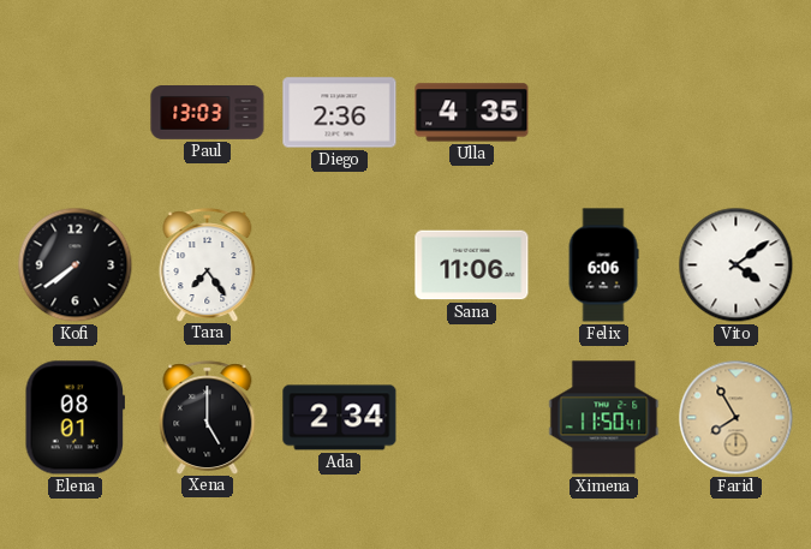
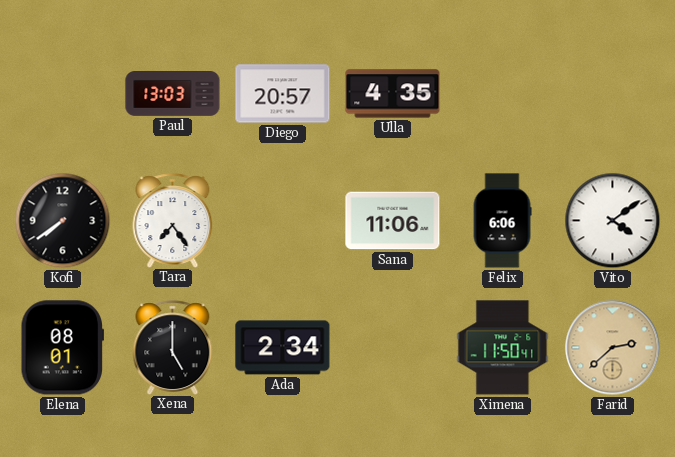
Diego: 2:36 -> 20:57
Farid: 7:55 -> 2:38
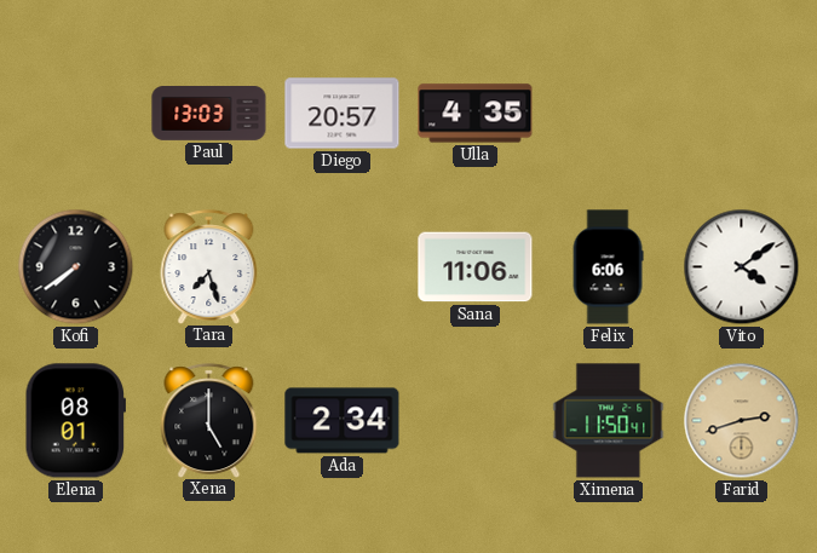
Tara: 7:24 -> 7:27
Farid: 2:38 -> 2:42
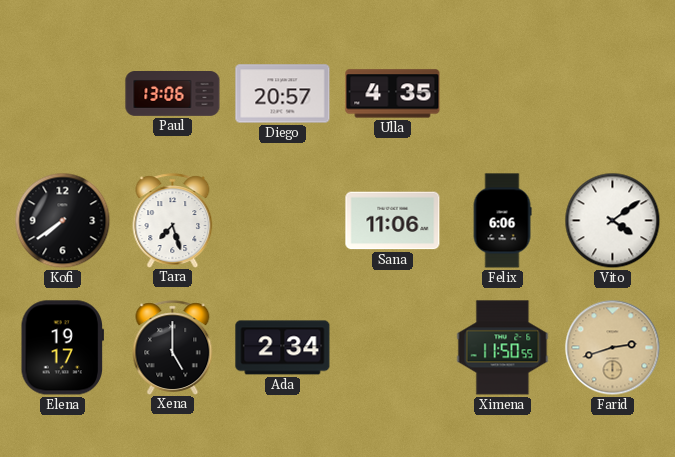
Paul: 13:03 -> 13:06
Elena: 08:01 -> 19:17
Ximena: 11:50:41 -> 11:50:55
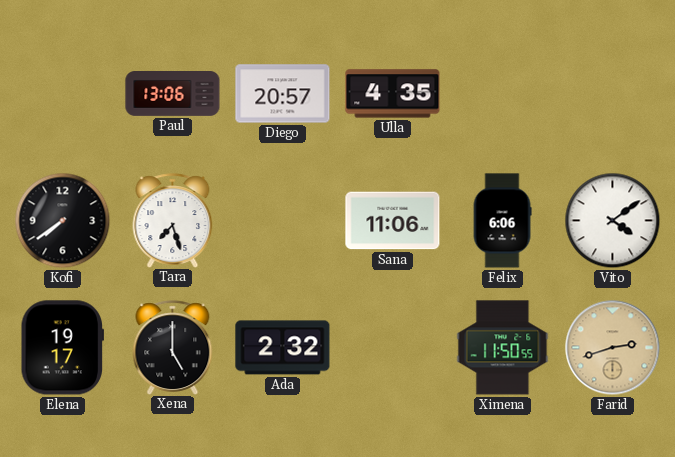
Ada: 2:34 -> 2:32
